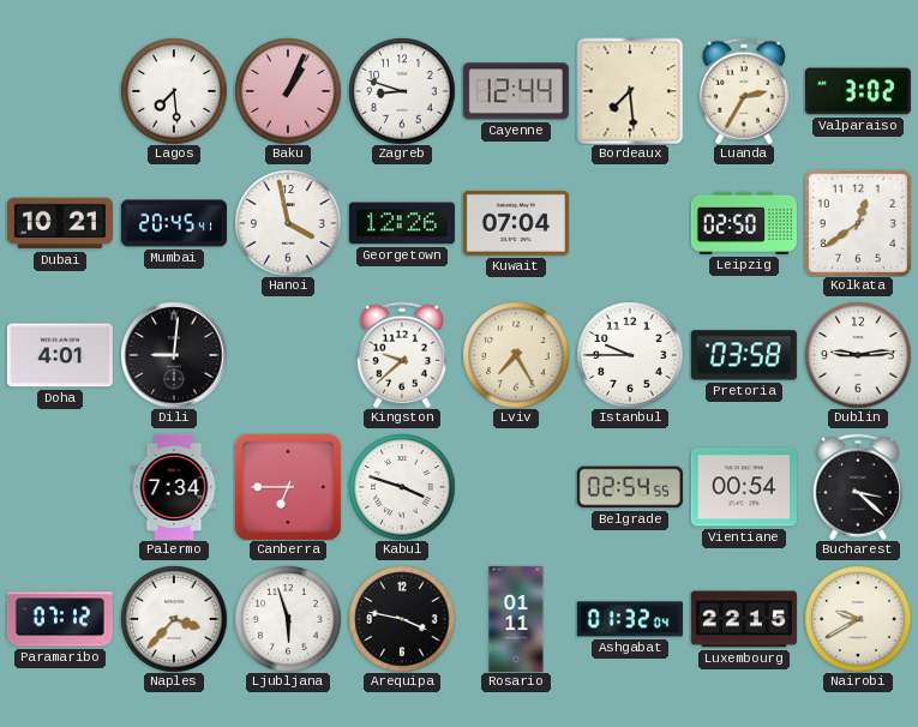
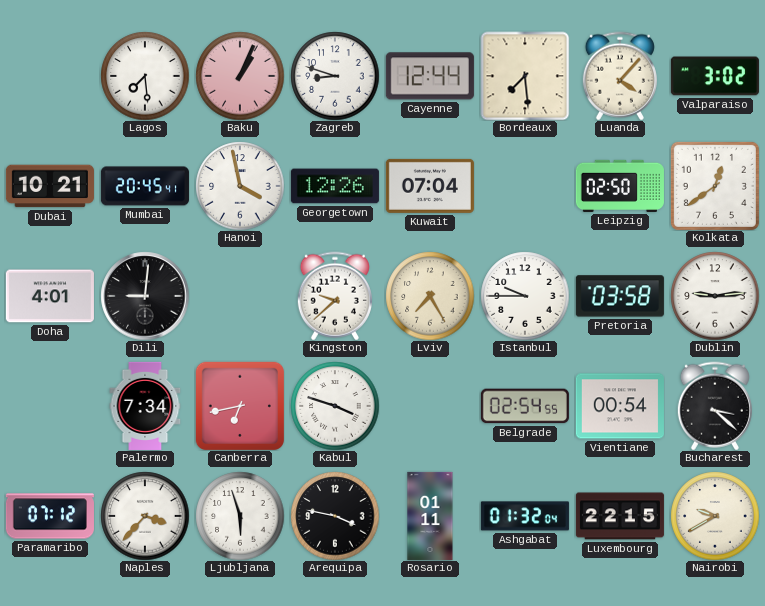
Luanda: 2:35 -> 4:07
Canberra: 6:45 -> 6:43
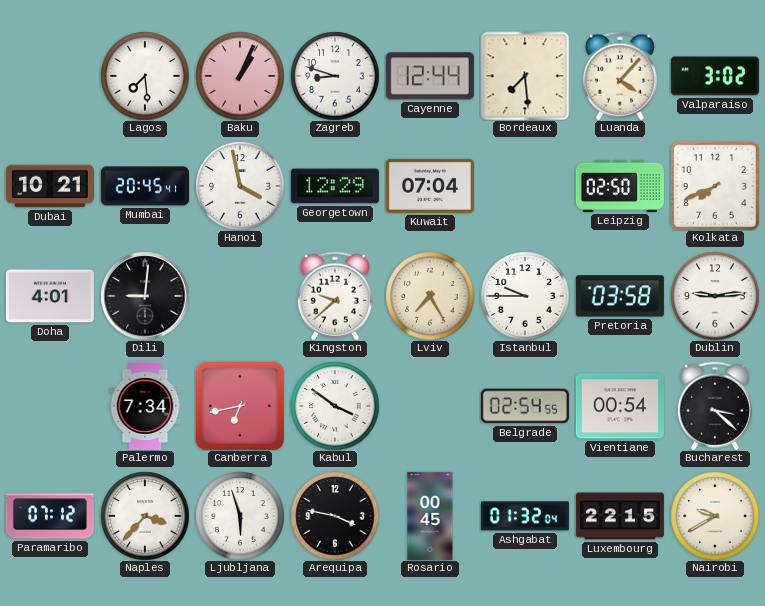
Georgetown: 12:26 -> 12:29
Kolkata: 12:39 -> 7:41
Kabul: 3:48 -> 3:51
Rosario: 01:11 -> 00:45
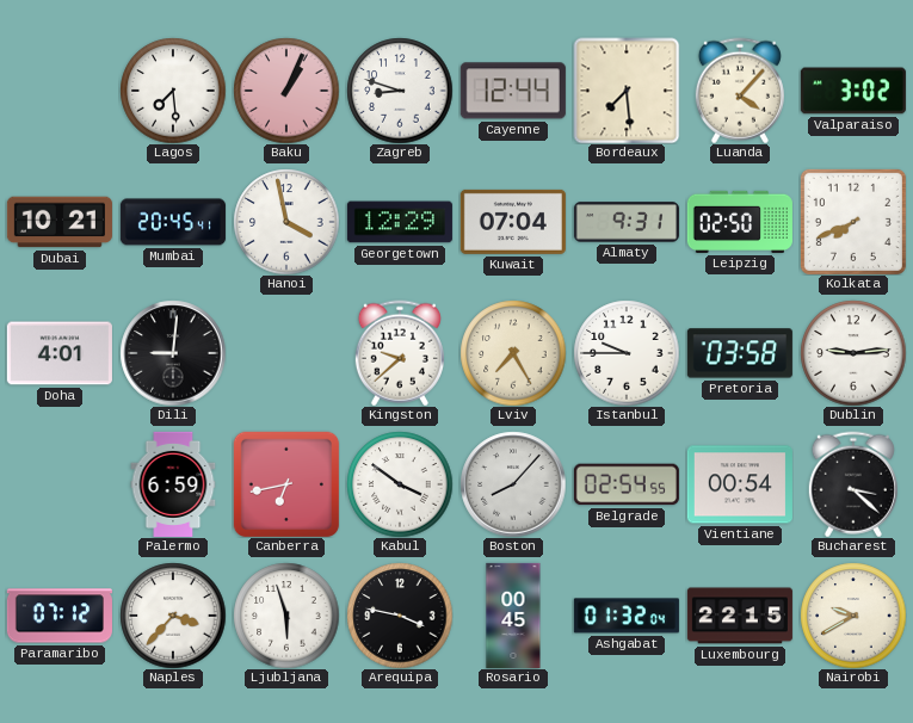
Almaty: none -> 9:31
Palermo: 7:34 -> 6:59
Boston: none -> 8:07
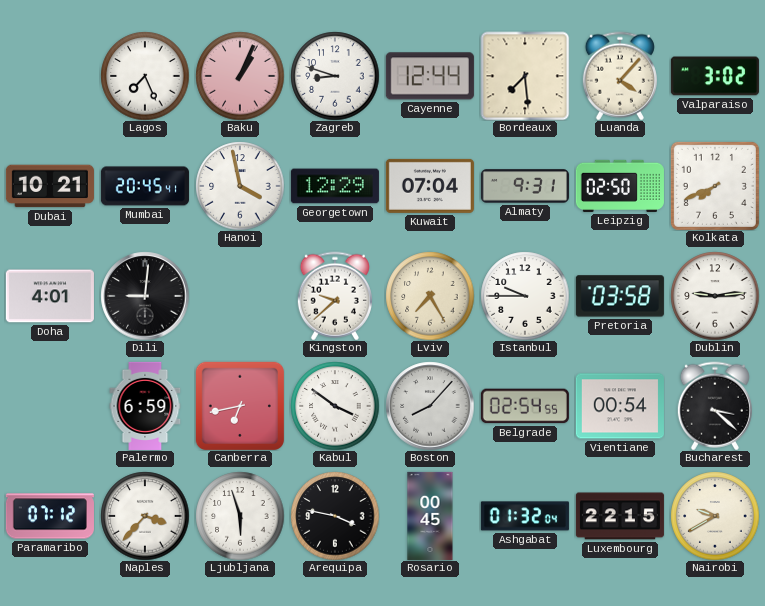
Lagos: 7:29 -> 7:26
